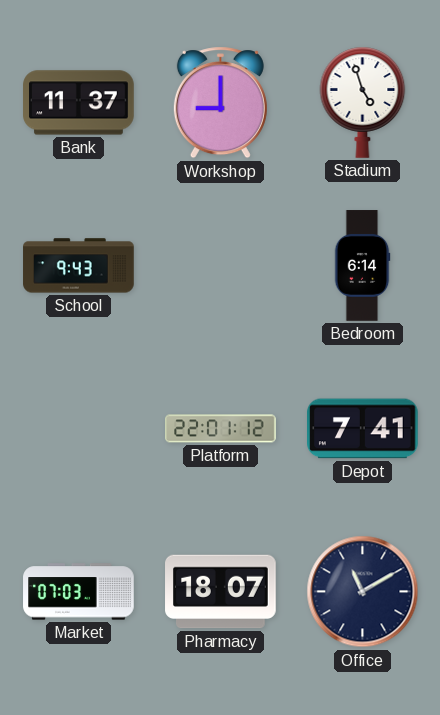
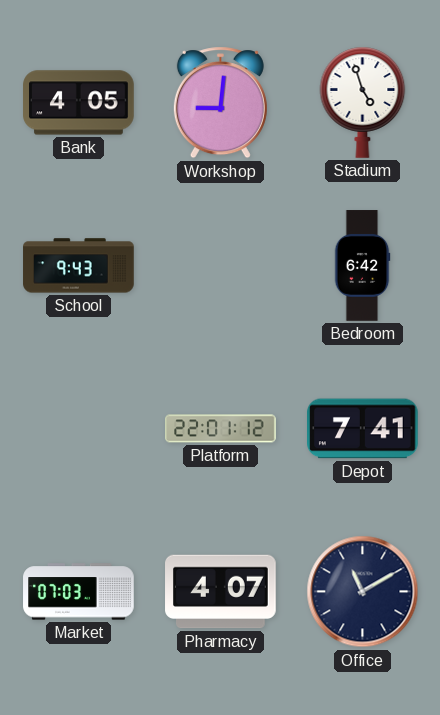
Bank: 11:37 -> 4:05
Workshop: 9:00 -> 9:01
Bedroom: 6:14 -> 6:42
Pharmacy: 18:07 -> 4:07
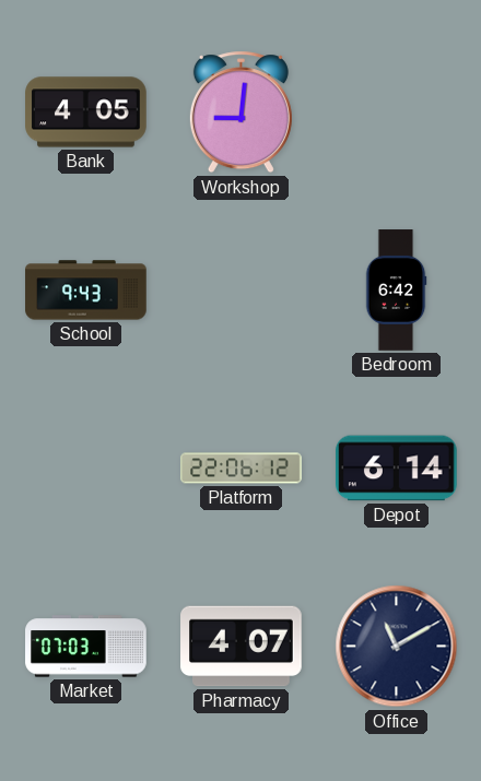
Stadium: 4:57 -> none
Platform: 22:01 -> 22:06
Depot: 7:41 -> 6:14
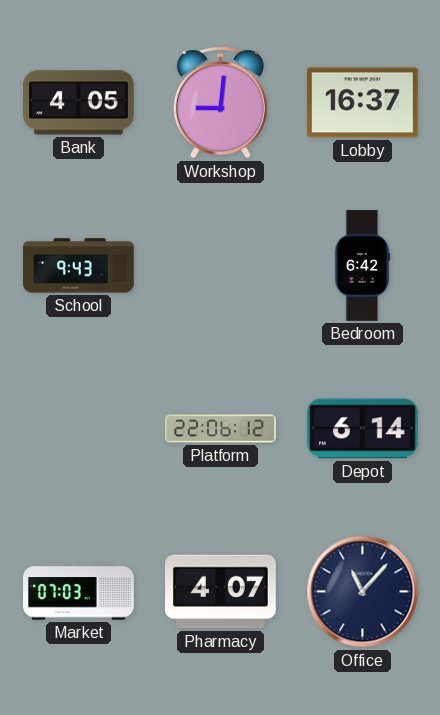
Lobby: none -> 16:37
Office: 11:10 -> 11:07
